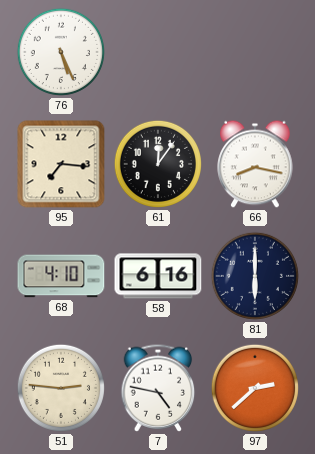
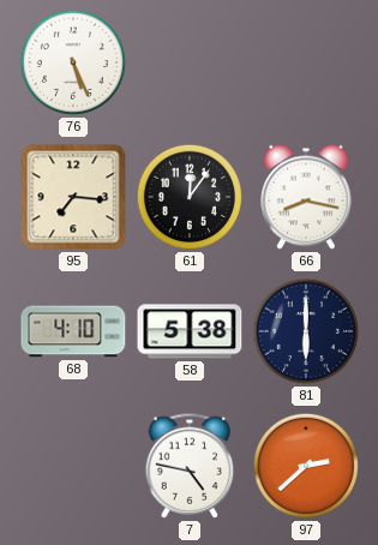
58: 6:16 -> 5:38
51: 2:46 -> none
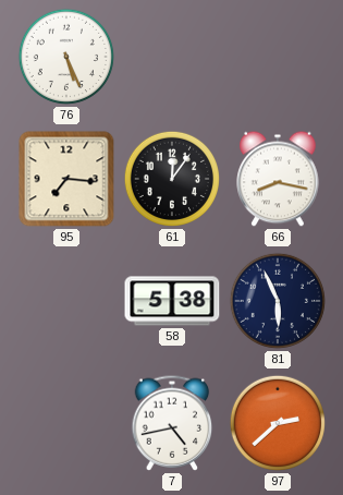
68: 4:10 -> none
81: 6:00 -> 5:56
7: 4:47 -> 4:43
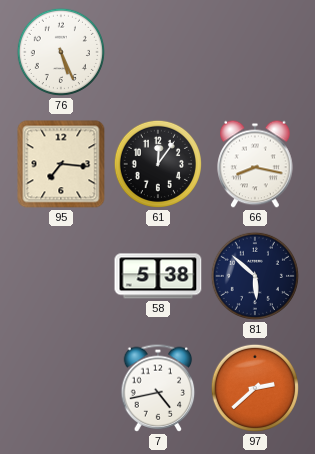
81: 5:56 -> 5:52
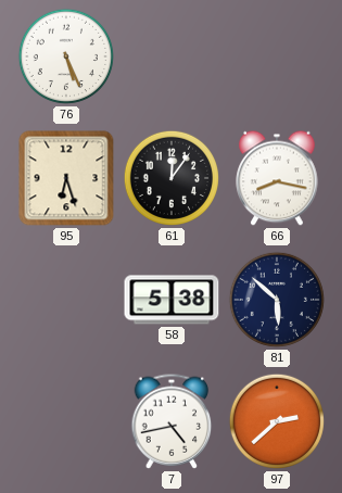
95: 7:16 -> 6:27
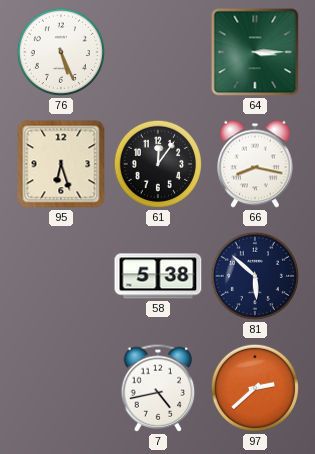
64: none -> 3:15
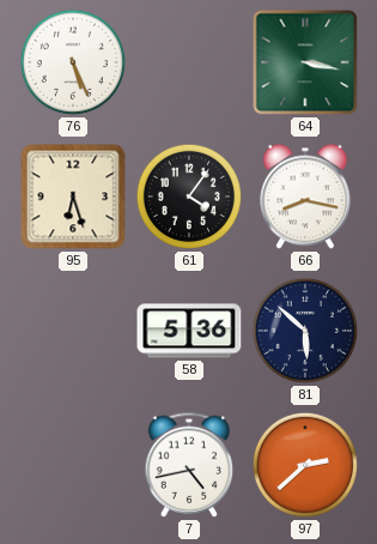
64: 3:15 -> 3:17
61: 12:06 -> 4:06
58: 5:38 -> 5:36
